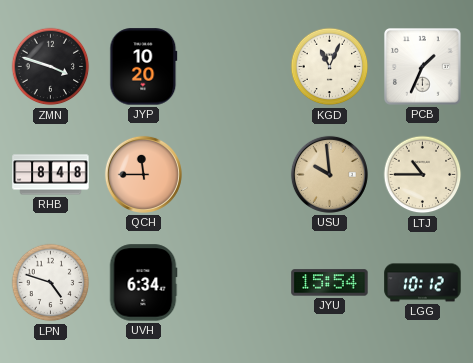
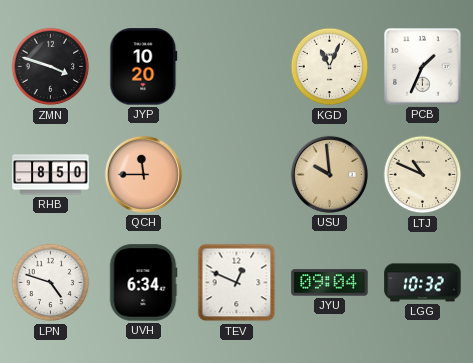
RHB: 8:48 -> 8:50
LTJ: 10:45 -> 10:49
TEV: none -> 12:49
JYU: 15:54 -> 09:04
LGG: 10:12 -> 10:32
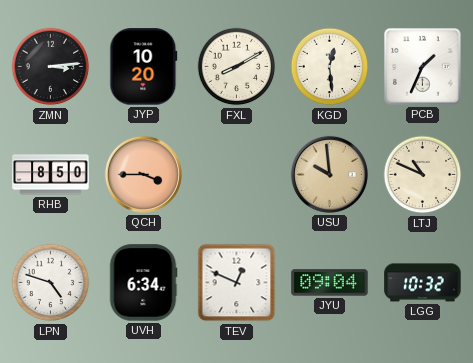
ZMN: 3:48 -> 3:14
FXL: none -> 8:10
KGD: 11:04 -> 12:29
QCH: 11:45 -> 3:45
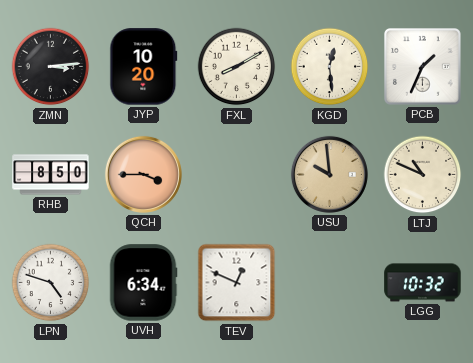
JYU: 09:04 -> none
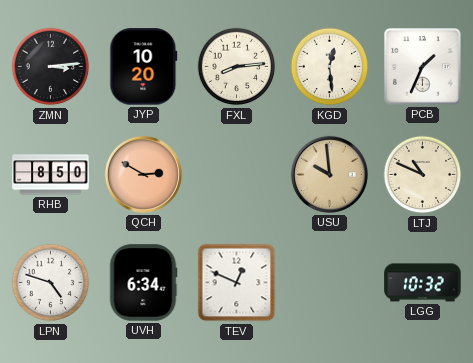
FXL: 8:10 -> 8:14
QCH: 3:45 -> 2:50
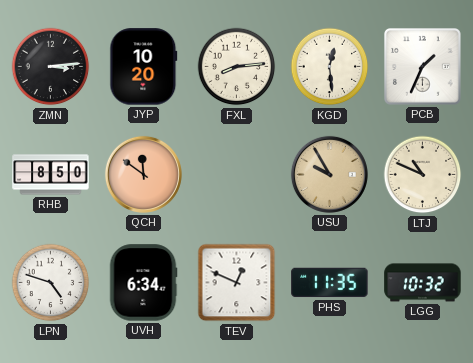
QCH: 2:50 -> 11:51
USU: 9:59 -> 9:55
PHS: none -> 11:35
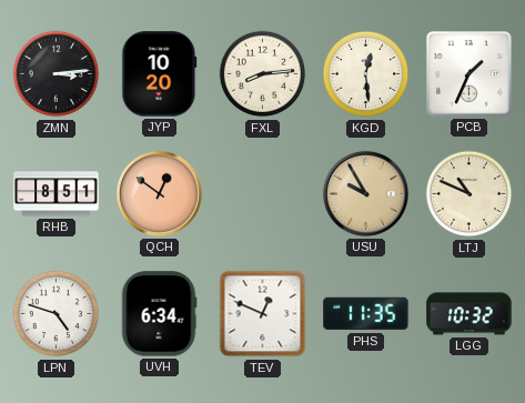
RHB: 8:50 -> 8:51
QCH: 11:51 -> 12:51
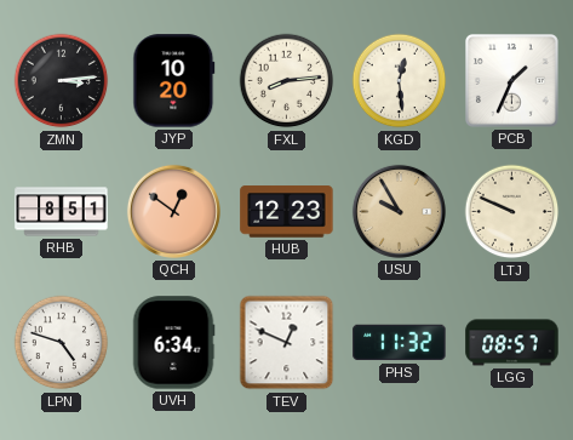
HUB: none -> 12:23
LTJ: 10:49 -> 9:49
PHS: 11:35 -> 11:32
LGG: 10:32 -> 08:57
